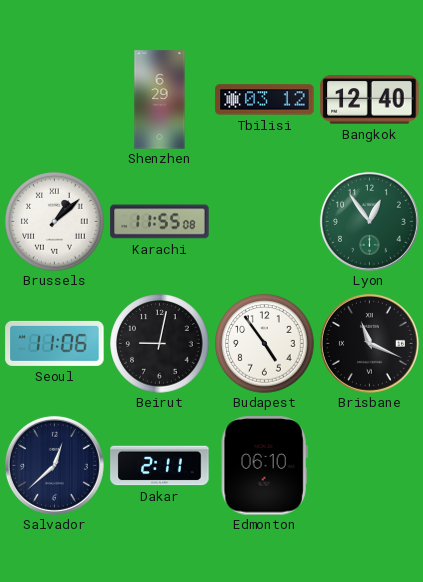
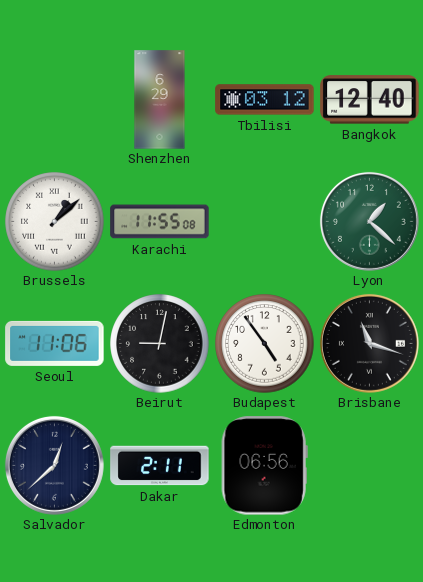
Lyon: 12:54 -> 1:22
Brisbane: 11:19 -> 11:18
Edmonton: 06:10 -> 06:56
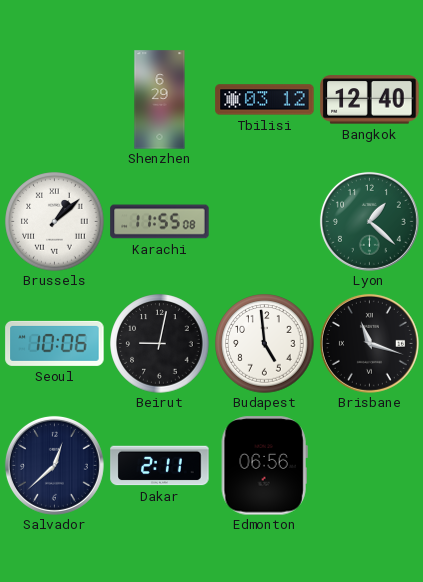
Seoul: 11:06 -> 10:06
Budapest: 4:54 -> 4:59
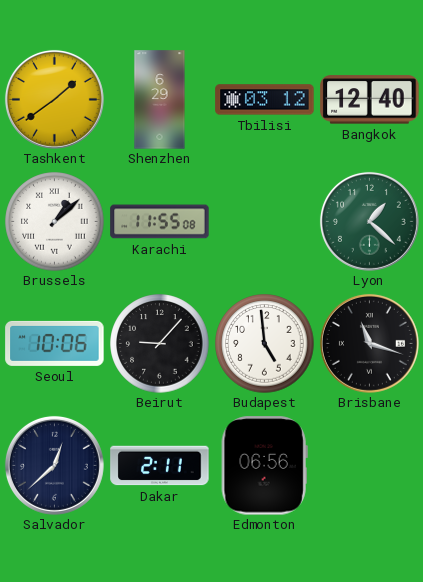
Tashkent: none -> 1:39
Beirut: 9:02 -> 9:07
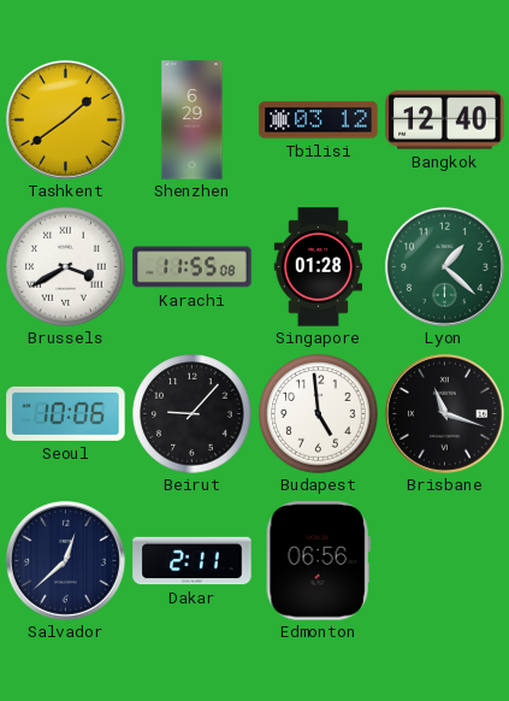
Brussels: 1:08 -> 3:40
Singapore: none -> 01:28
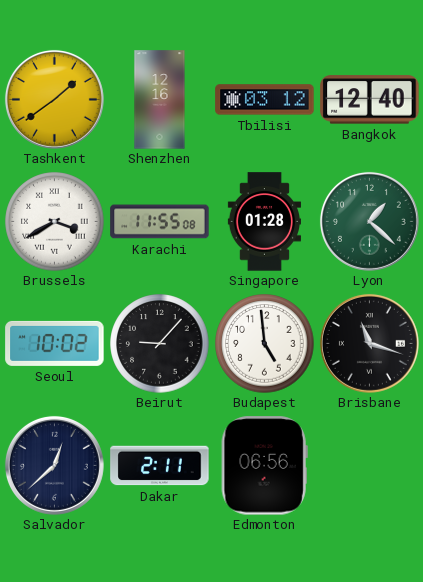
Shenzhen: 6:29 -> 12:16
Seoul: 10:06 -> 10:02
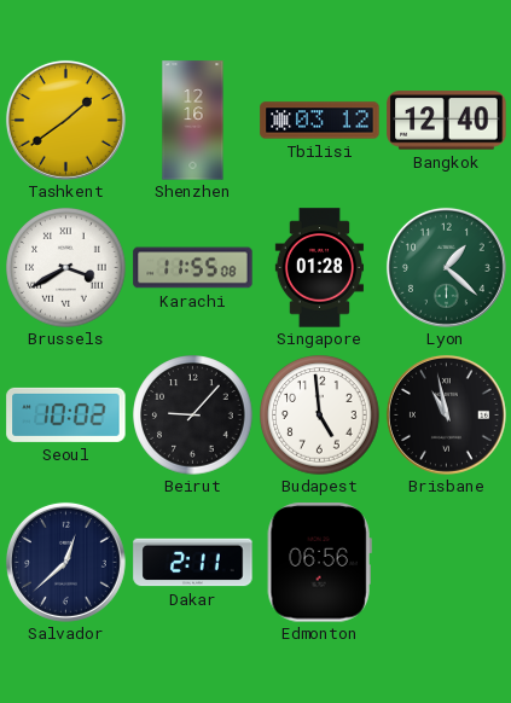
Brisbane: 11:18 -> 10:58
